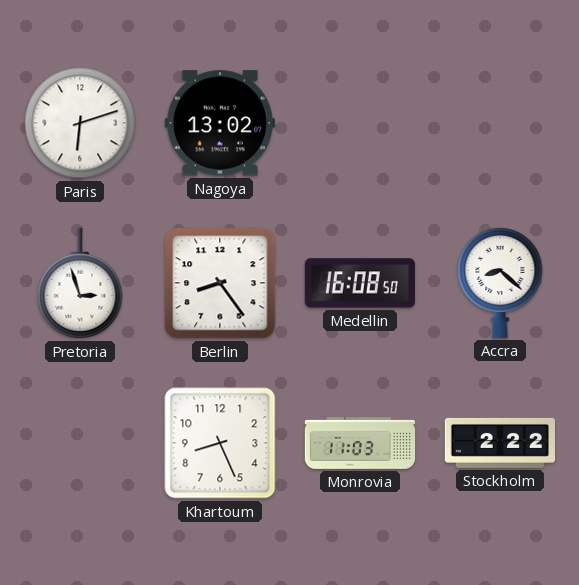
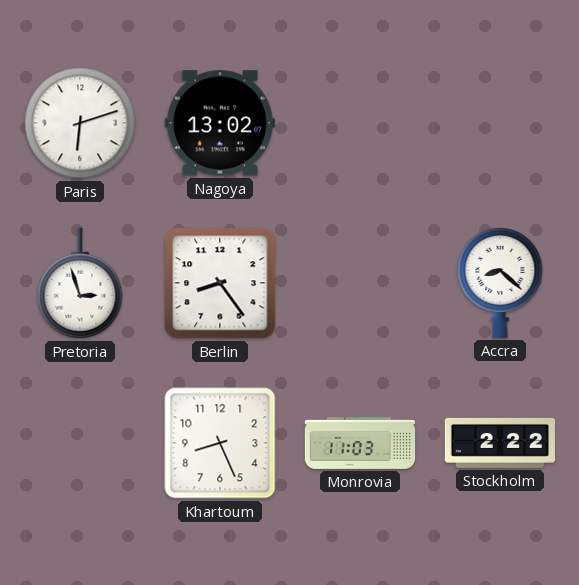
Medellin: 16:08 -> none
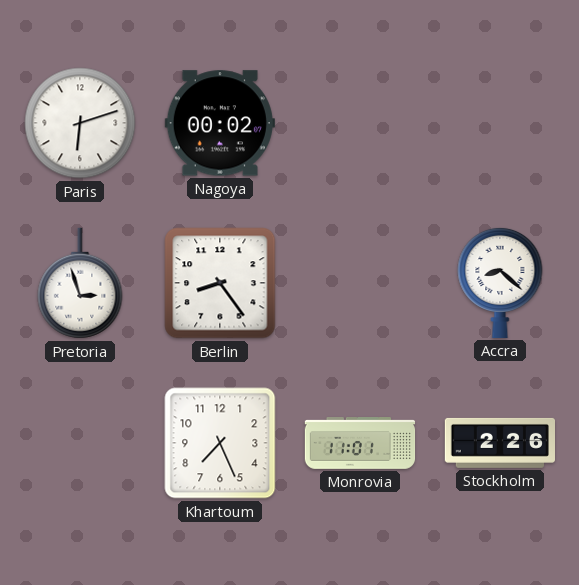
Nagoya: 13:02 -> 00:02
Khartoum: 8:26 -> 7:26
Monrovia: 11:03 -> 11:01
Stockholm: 2:22 -> 2:26
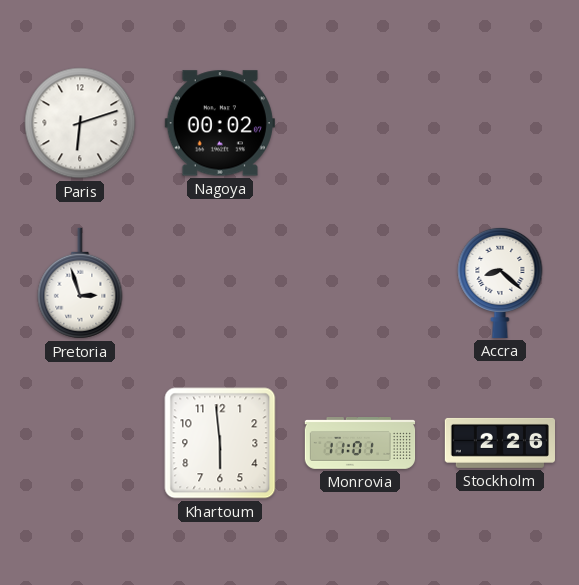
Berlin: 8:24 -> none
Khartoum: 7:26 -> 5:59
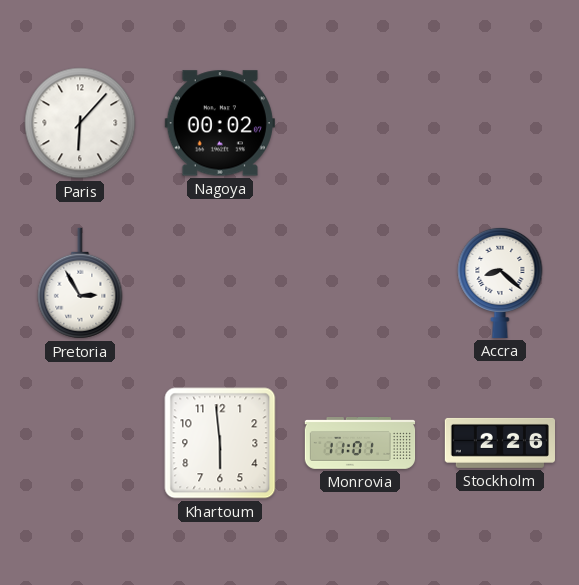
Paris: 6:12 -> 6:07
Pretoria: 2:57 -> 2:55
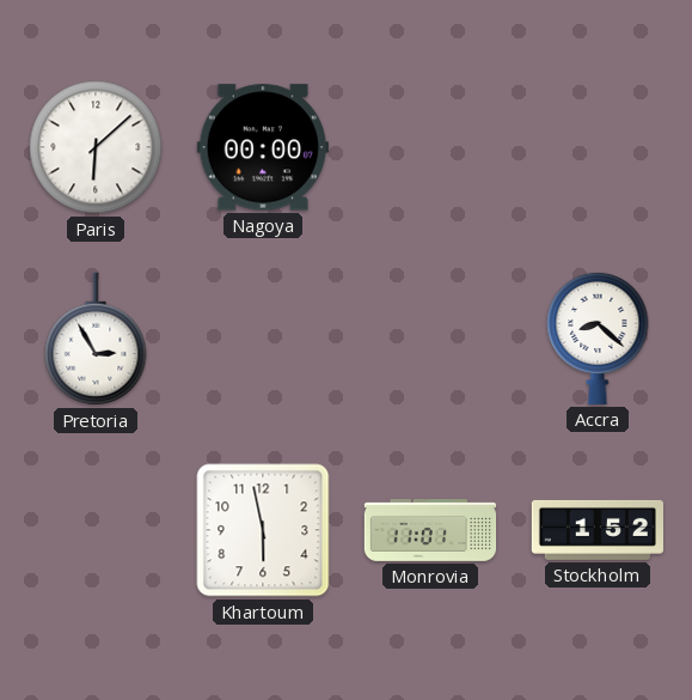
Paris: 6:07 -> 6:08
Nagoya: 00:02 -> 00:00
Khartoum: 5:59 -> 5:58
Stockholm: 2:26 -> 1:52
